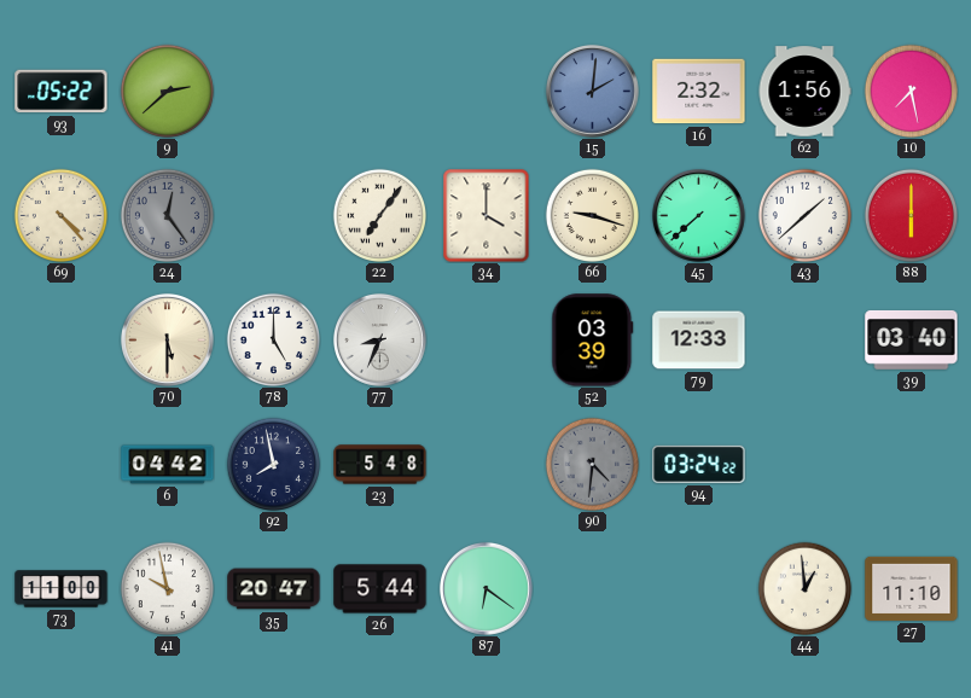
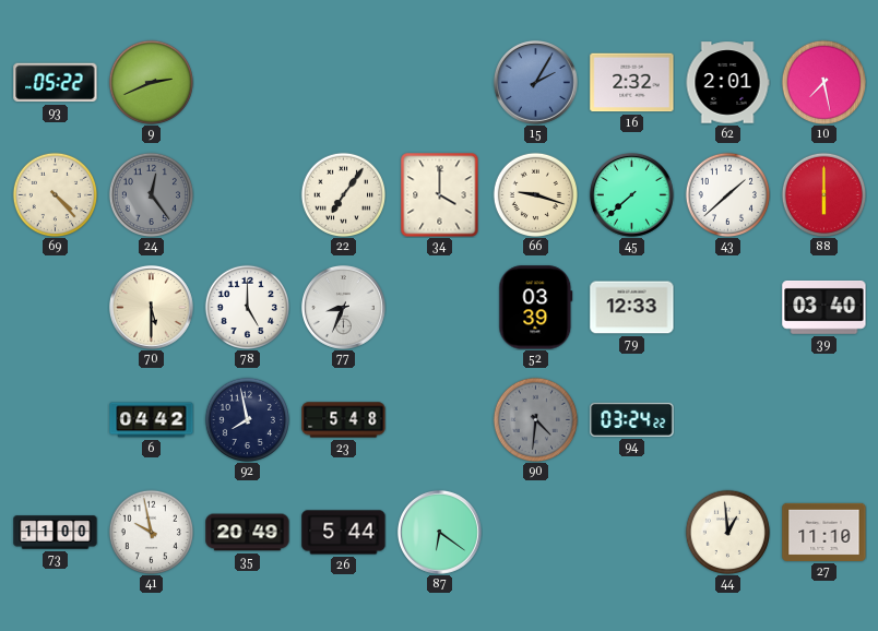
9: 2:38 -> 2:41
15: 2:01 -> 2:05
62: 1:56 -> 2:01
35: 20:47 -> 20:49
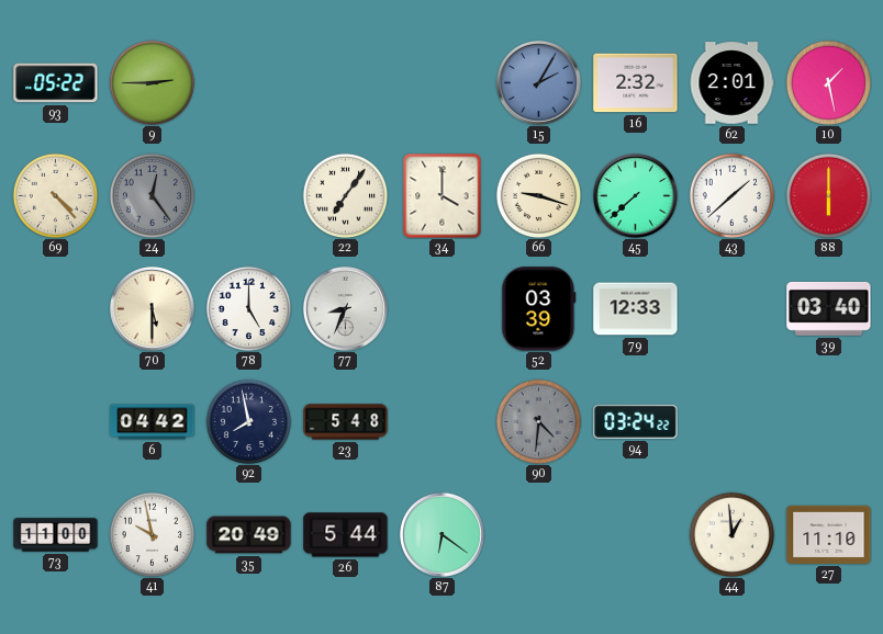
9: 2:41 -> 2:45
10: 7:28 -> 1:28
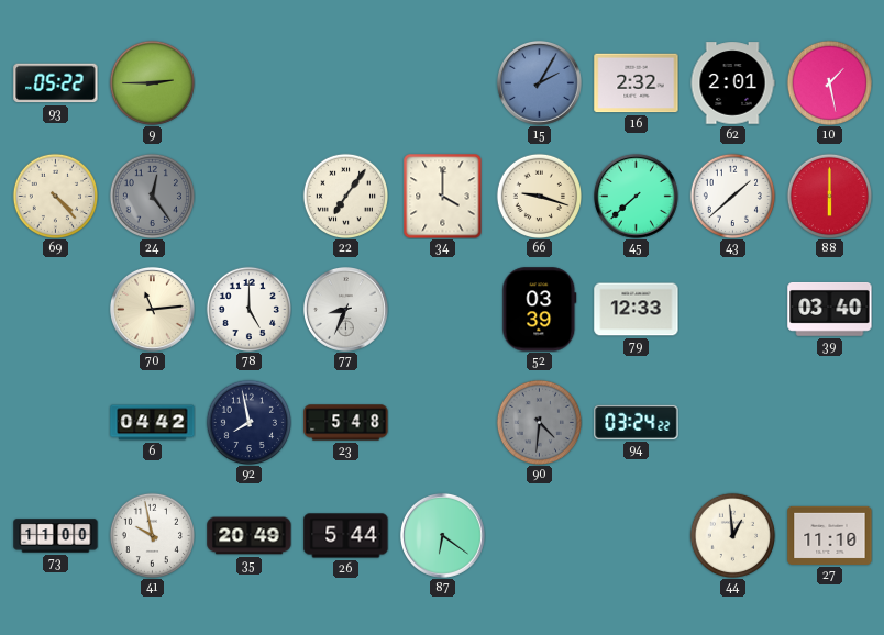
70: 5:30 -> 11:14
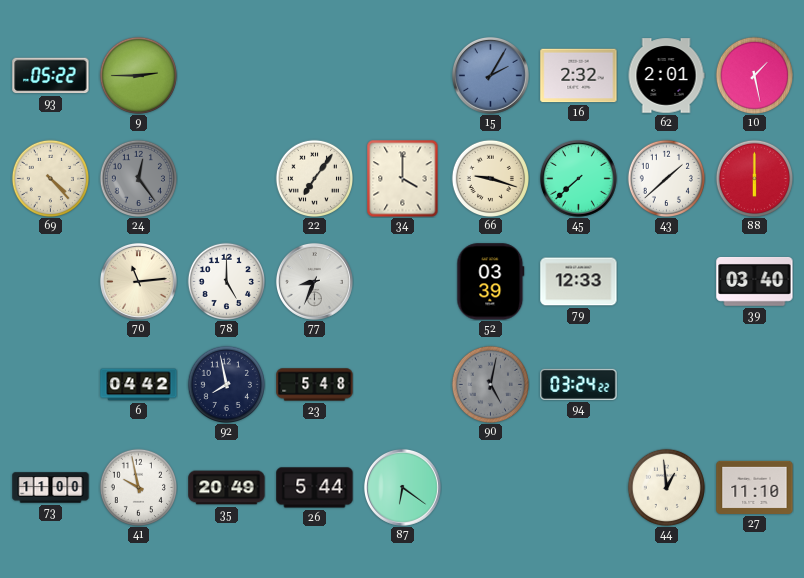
90: 4:31 -> 5:02
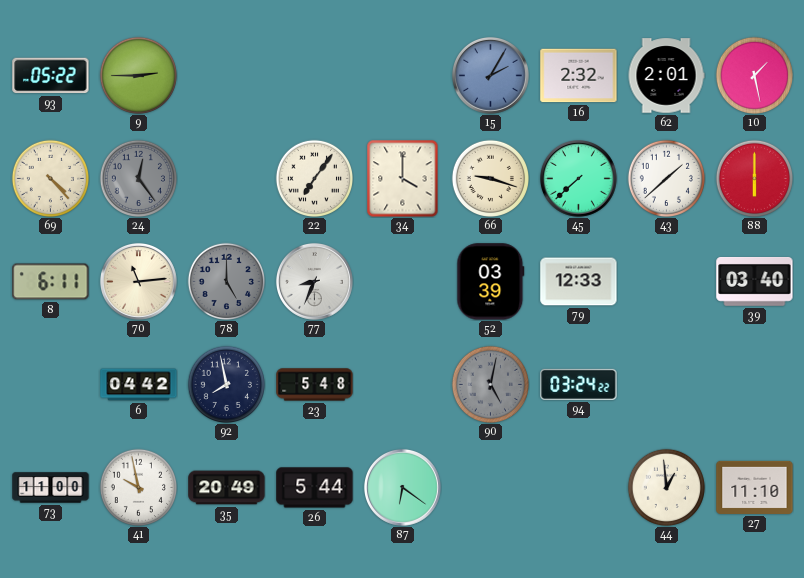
8: none -> 6:11
78 dial: white -> grey
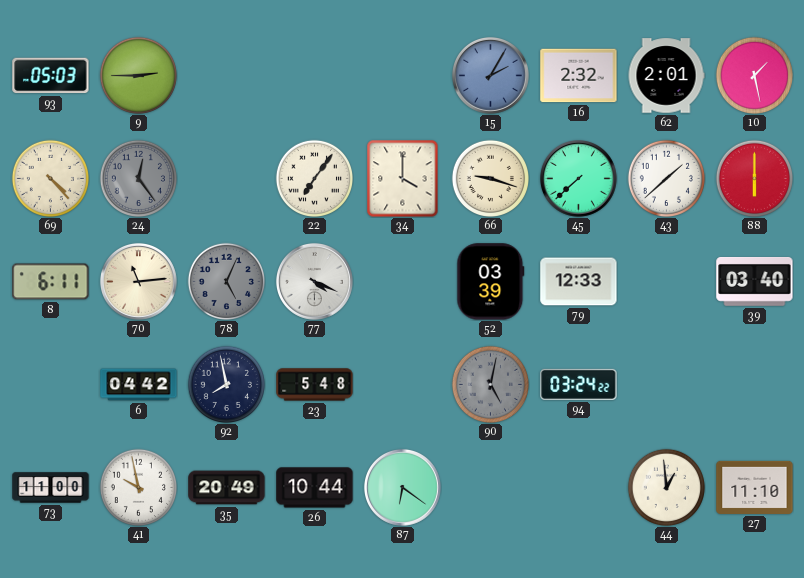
93: 05:22 -> 05:03
78: 5:00 -> 5:04
77: 8:34 -> 4:19
26: 5:44 -> 10:44
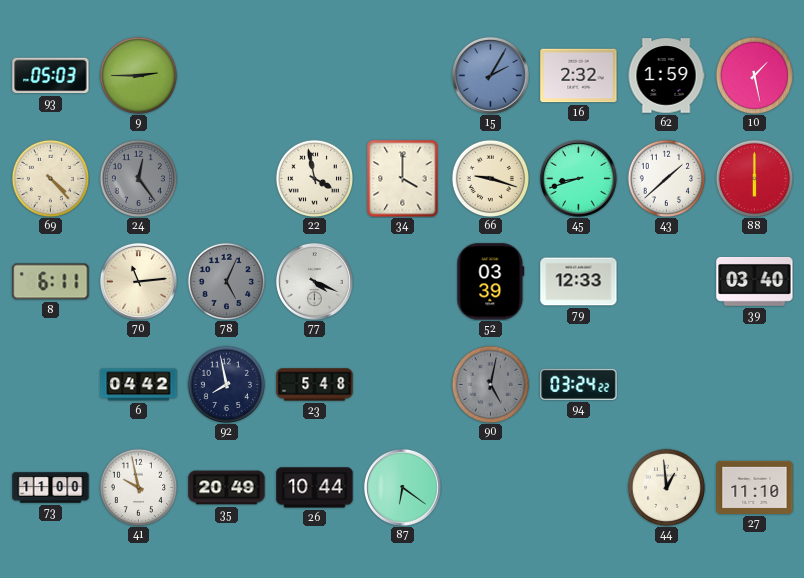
62: 2:01 -> 1:59
22: 7:06 -> 3:58
45: 7:38 -> 8:42
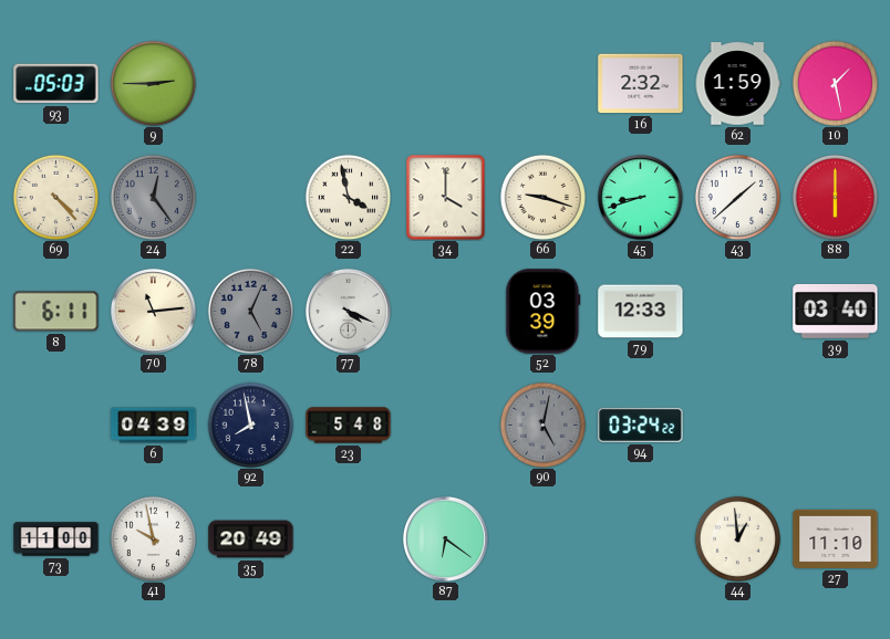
15: 2:05 -> none
6: 04:42 -> 04:39
26: 10:44 -> none
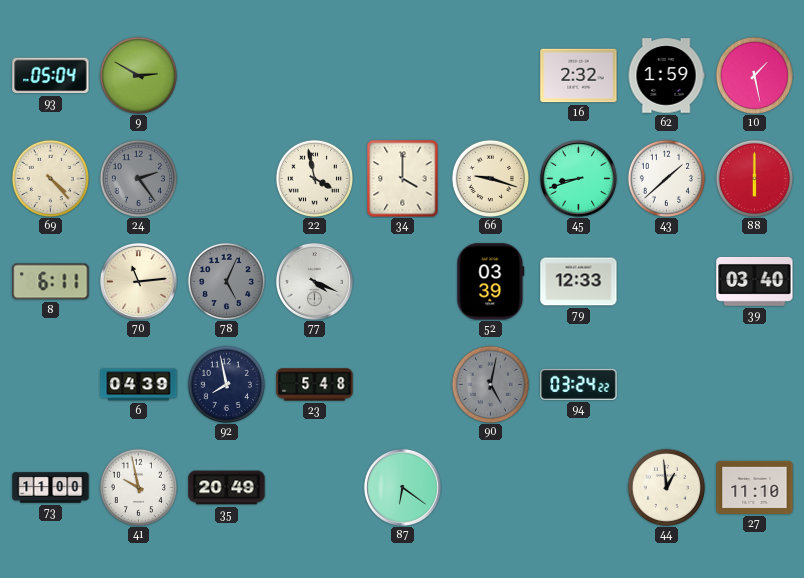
93: 05:03 -> 05:04
9: 2:45 -> 2:50
24: 12:24 -> 2:24
